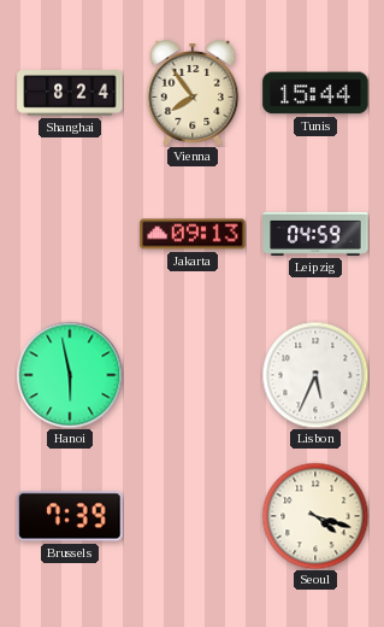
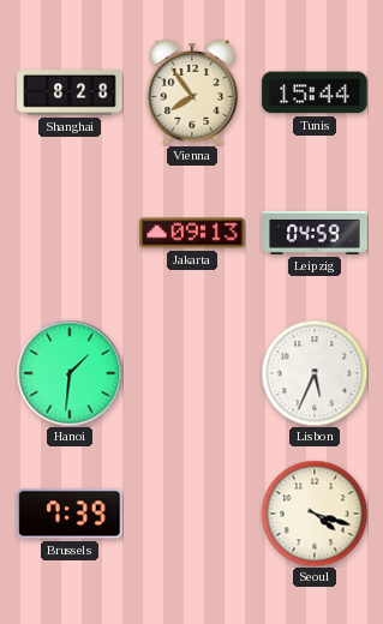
Shanghai: 8:24 -> 8:28
Hanoi: 5:58 -> 1:31
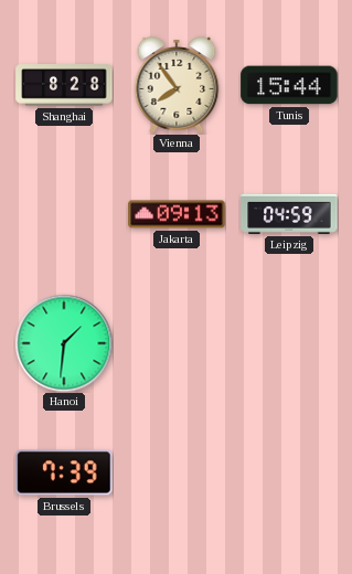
Lisbon: 5:34 -> none
Seoul: 4:18 -> none
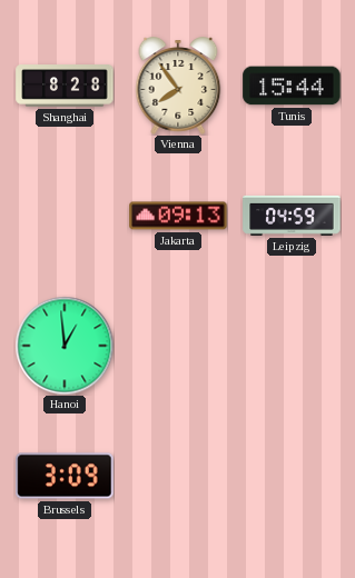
Hanoi: 1:31 -> 12:59
Brussels: 7:39 -> 3:09
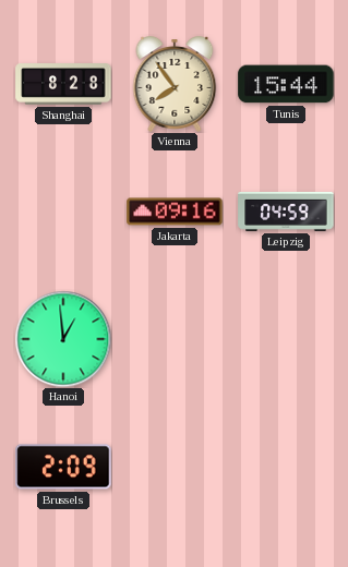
Jakarta: 09:13 -> 09:16
Brussels: 3:09 -> 2:09
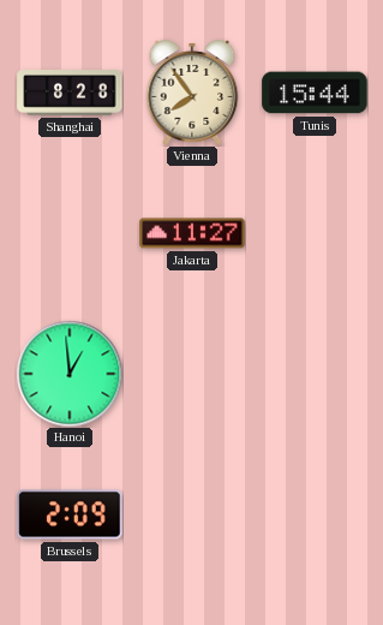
Jakarta: 09:16 -> 11:27
Leipzig: 04:59 -> none
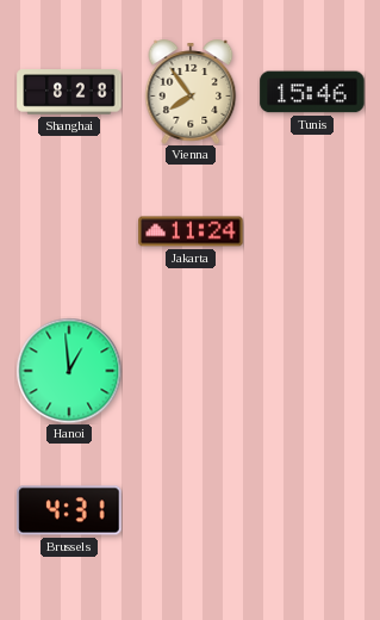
Tunis: 15:44 -> 15:46
Jakarta: 11:27 -> 11:24
Brussels: 2:09 -> 4:31
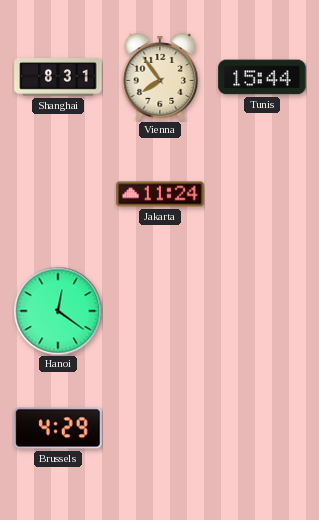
Shanghai: 8:28 -> 8:31
Tunis: 15:46 -> 15:44
Hanoi: 12:59 -> 12:21
Brussels: 4:31 -> 4:29
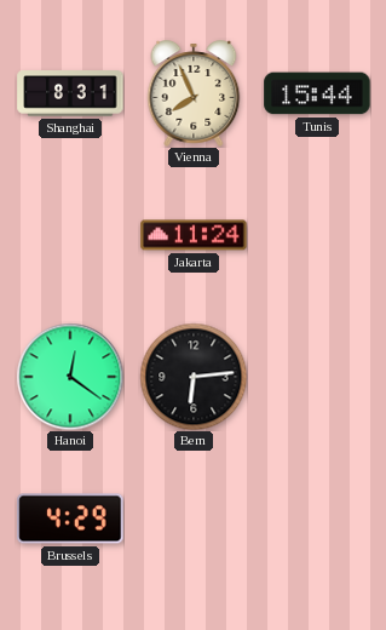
Vienna: 7:54 -> 7:56
Bern: none -> 6:14
